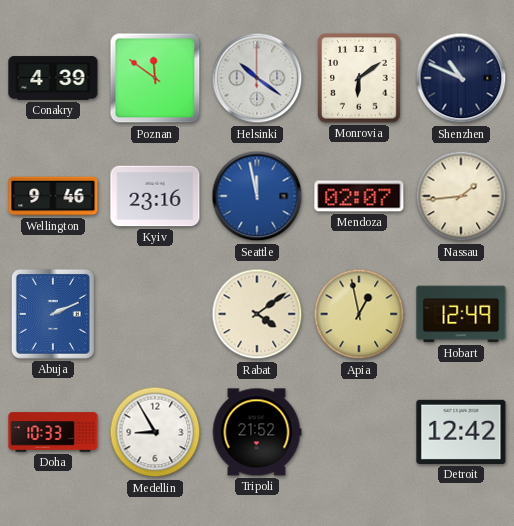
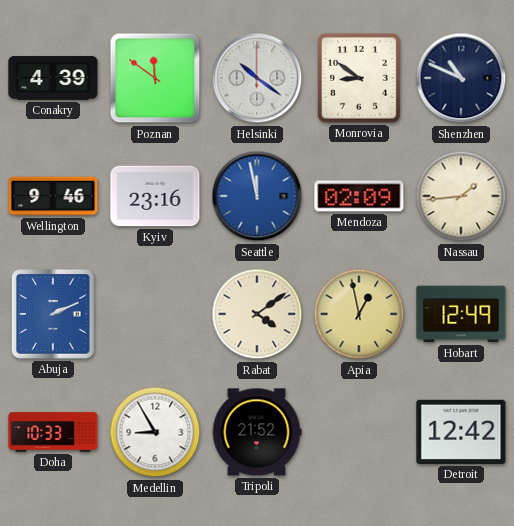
Monrovia: 6:09 -> 8:51
Mendoza: 02:07 -> 02:09
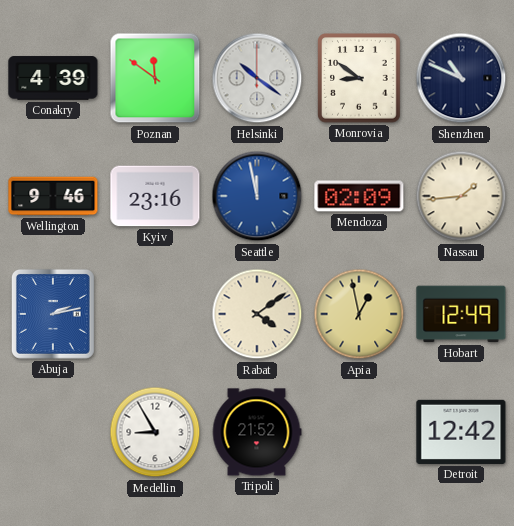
Abuja: 2:11 -> 2:13
Doha: 10:33 -> none
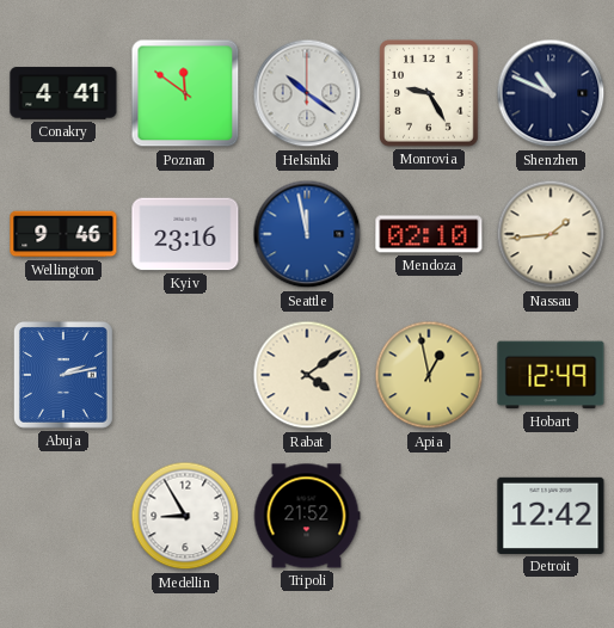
Conakry: 4:39 -> 4:41
Monrovia: 8:51 -> 9:25
Mendoza: 02:09 -> 02:10
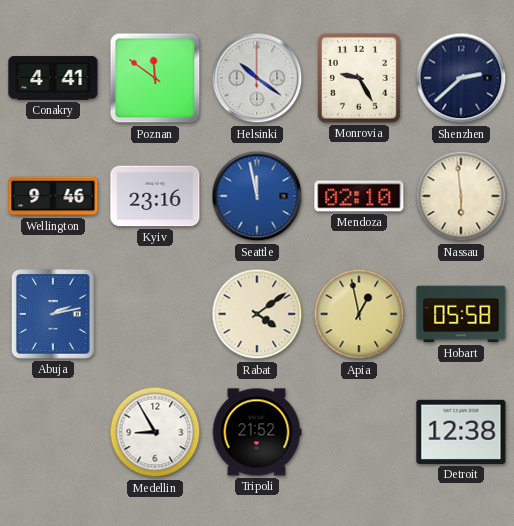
Shenzhen: 10:49 -> 2:38
Nassau: 1:44 -> 5:59
Hobart: 12:49 -> 05:58
Detroit: 12:42 -> 12:38
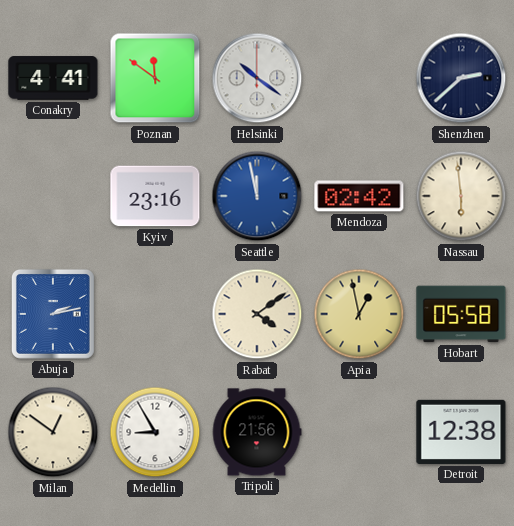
Monrovia: 9:25 -> none
Wellington: 9:46 -> none
Mendoza: 02:10 -> 02:42
Milan: none -> 12:51
Tripoli: 21:52 -> 21:56
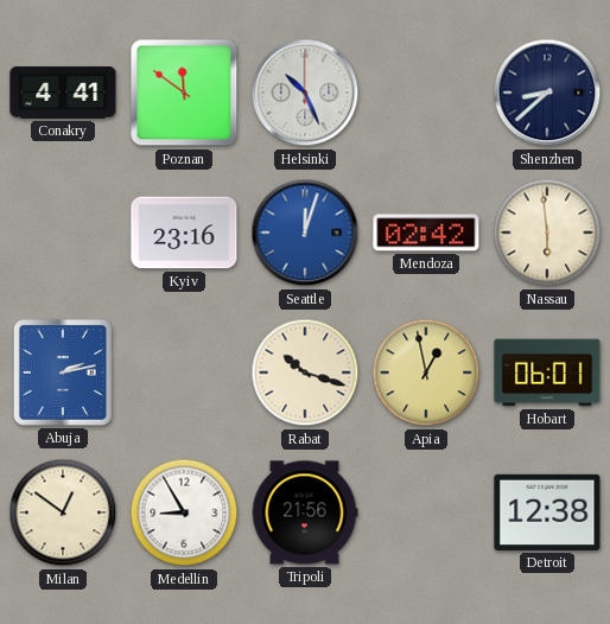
Helsinki: 10:21 -> 10:26
Shenzhen: 2:38 -> 8:38
Seattle: 11:58 -> 12:03
Rabat: 4:09 -> 10:18
Hobart: 05:58 -> 06:01
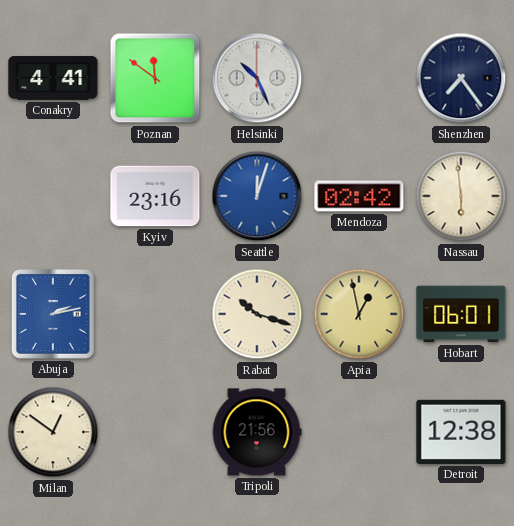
Shenzhen: 8:38 -> 7:24
Medellin: 8:55 -> none
